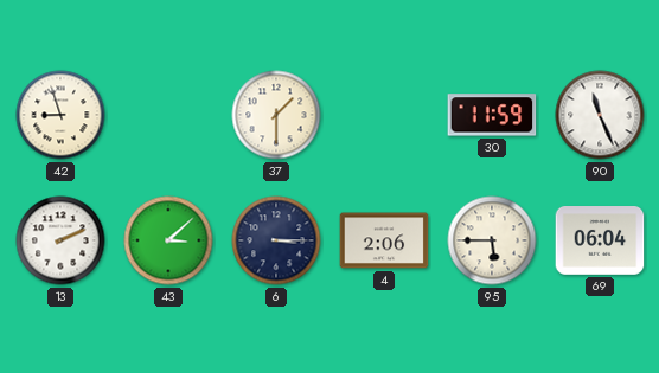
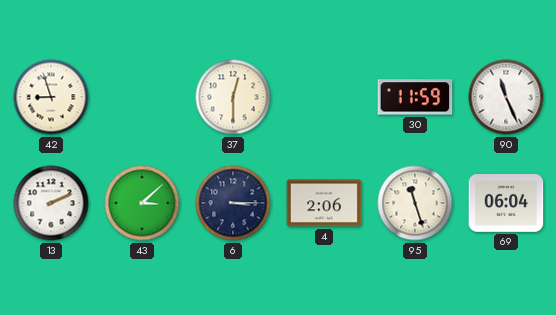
37: 1:30 -> 12:30
95: 5:45 -> 11:27
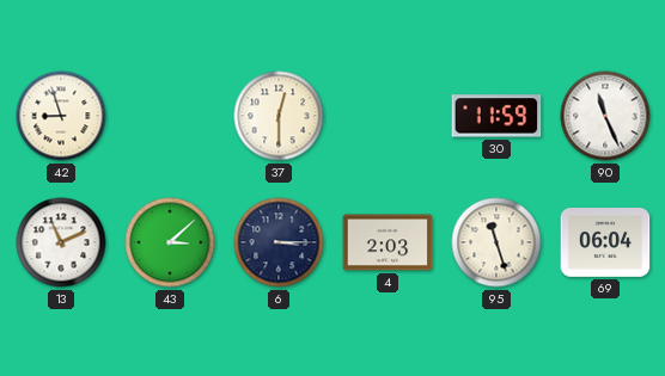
13: 2:11 -> 11:11
4: 2:06 -> 2:03
